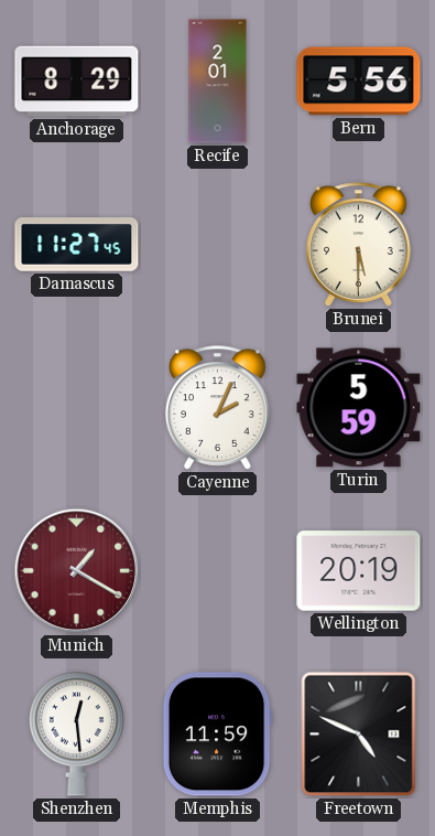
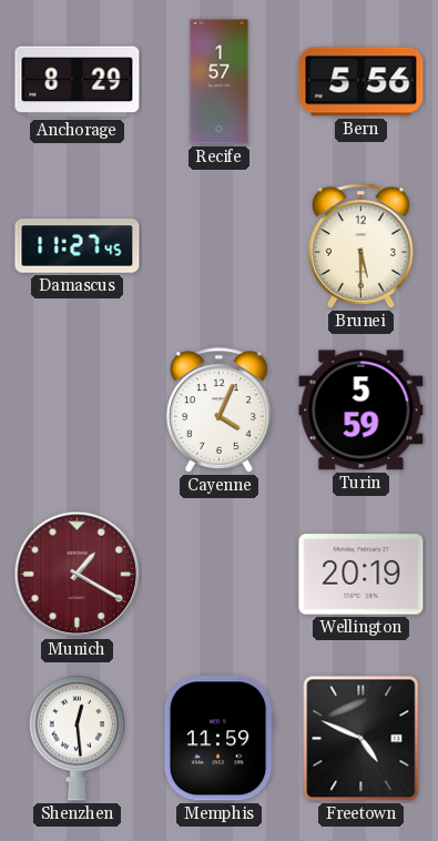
Recife: 2:01 -> 1:57
Cayenne: 2:04 -> 4:04
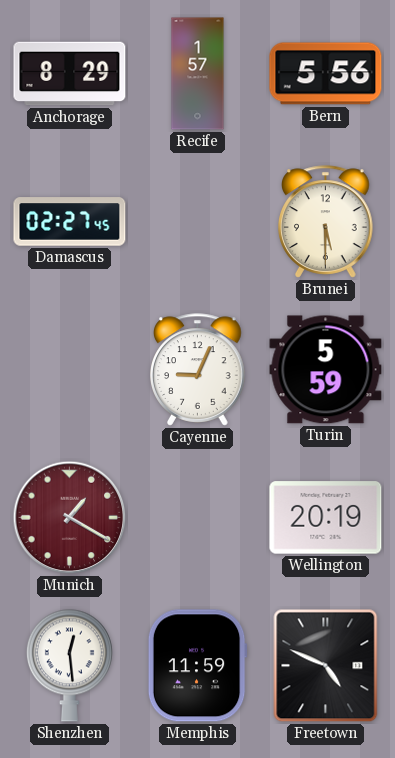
Damascus: 11:27 -> 02:27
Cayenne: 4:04 -> 9:04
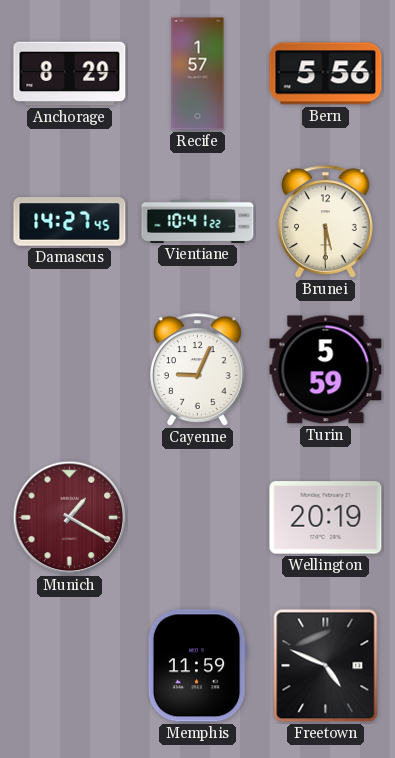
Damascus: 02:27 -> 14:27
Vientiane: none -> 10:41
Shenzhen: 12:29 -> none
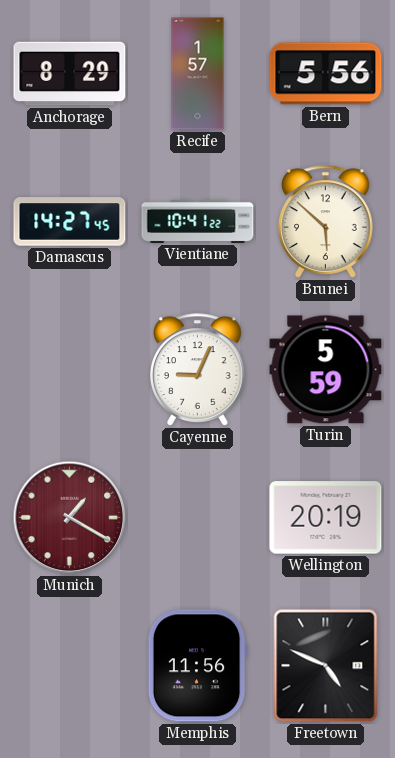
Brunei: 5:30 -> 5:52
Memphis: 11:59 -> 11:56
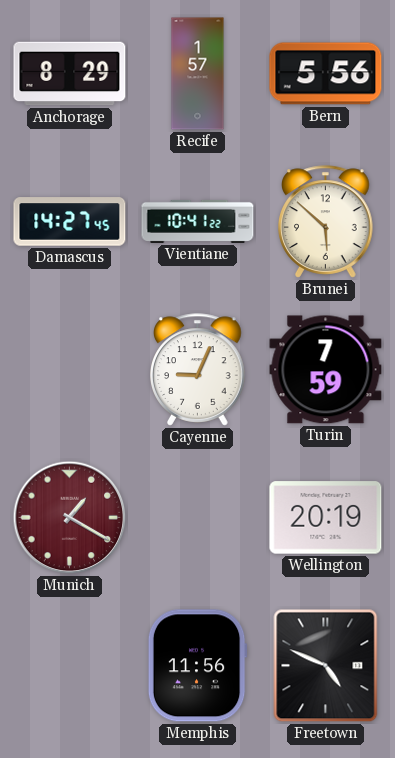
Turin: 5:59 -> 7:59
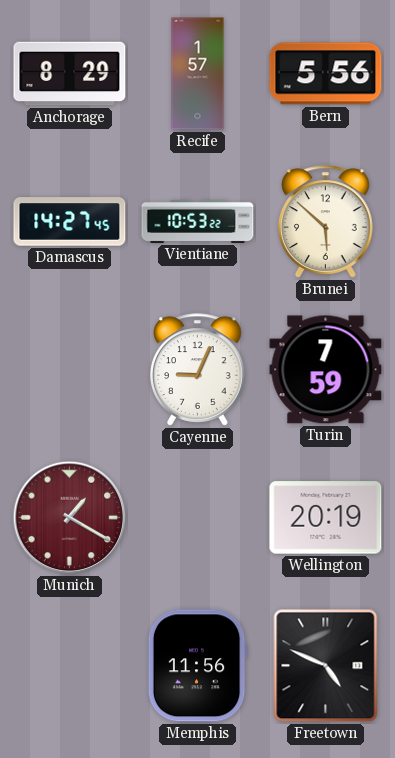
Vientiane: 10:41 -> 10:53
